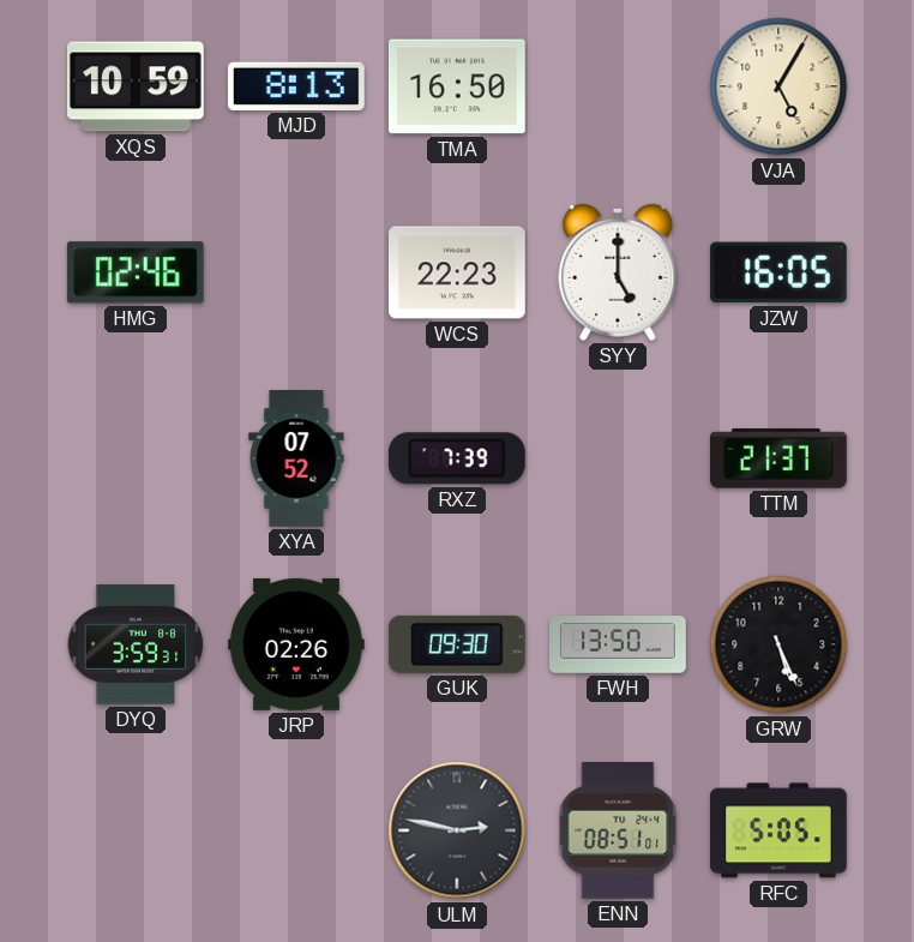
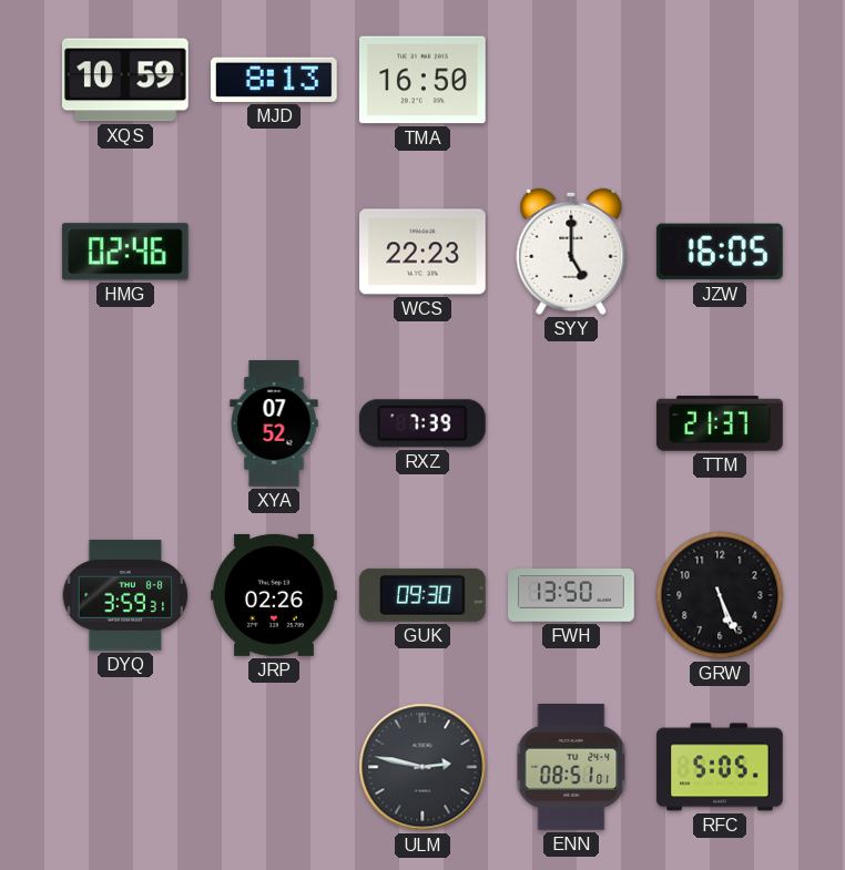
VJA: 5:05 -> none
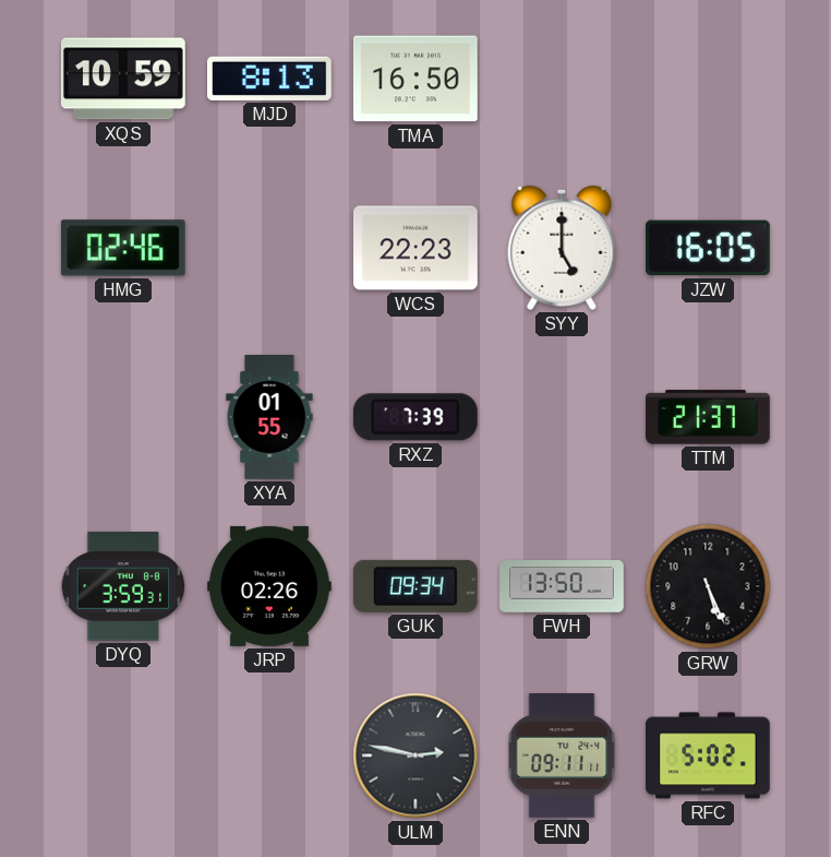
XYA: 07:52 -> 01:55
GUK: 09:30 -> 09:34
ENN: 08:51 -> 09:11
RFC: 5:05 -> 5:02
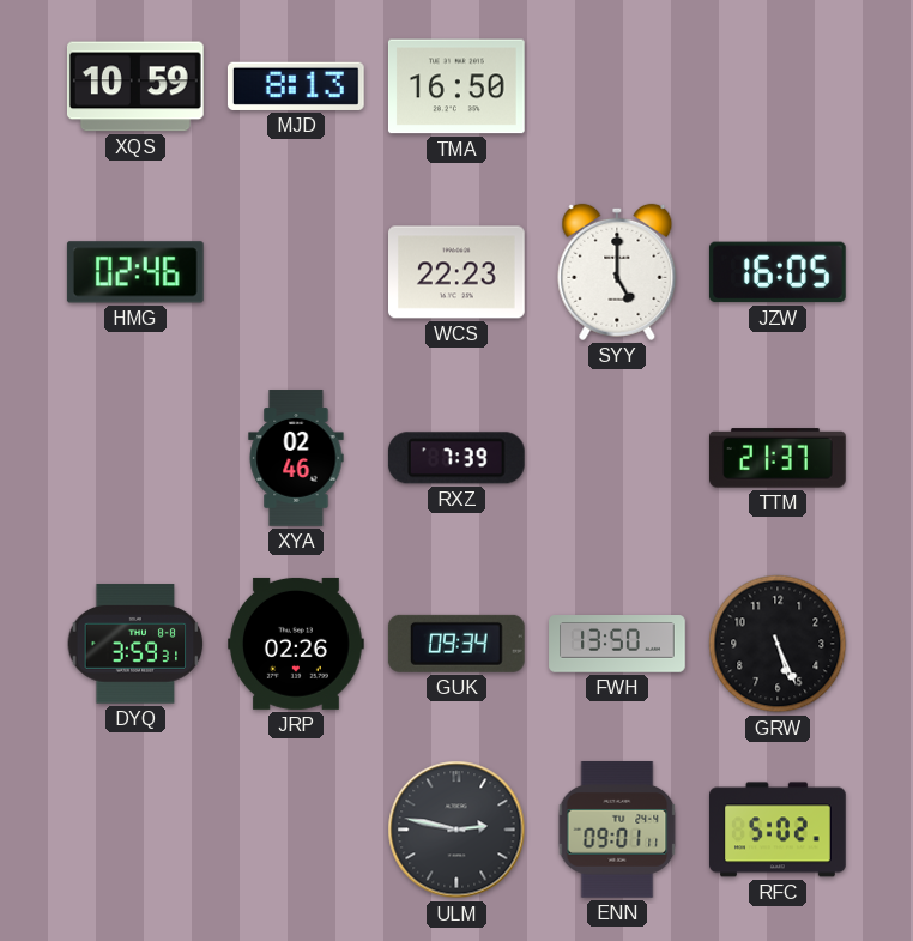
XYA: 01:55 -> 02:46
ENN: 09:11 -> 09:01
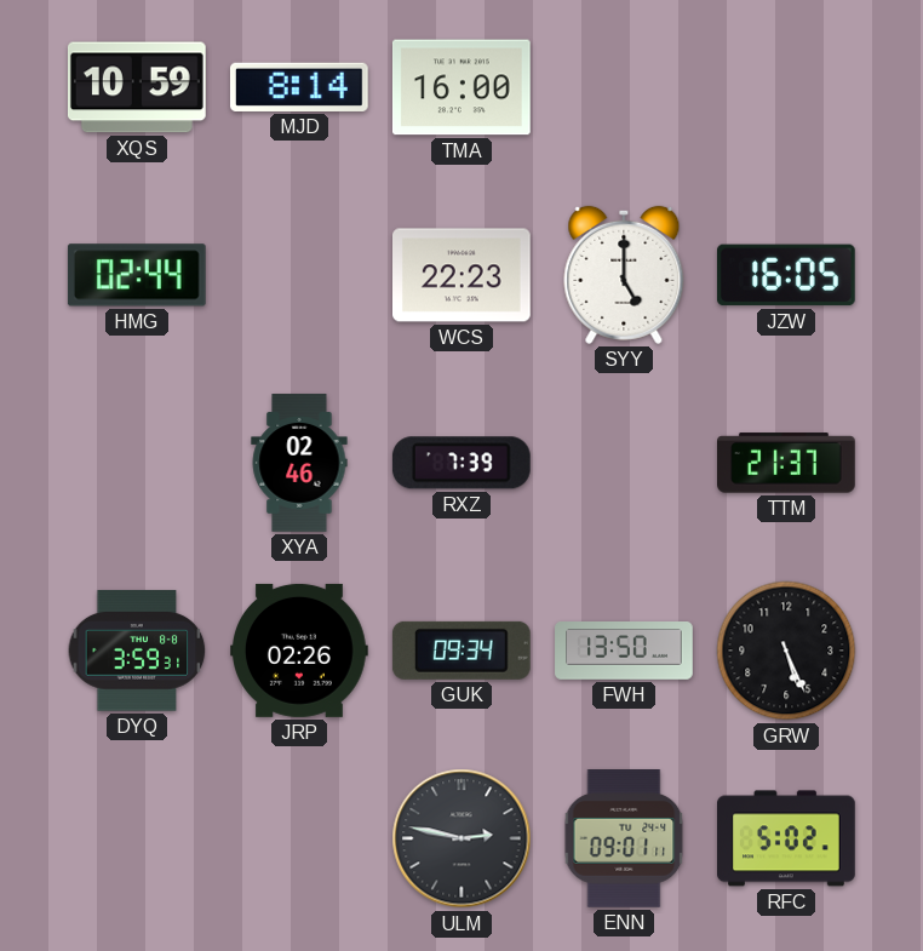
MJD: 8:13 -> 8:14
TMA: 16:50 -> 16:00
HMG: 02:46 -> 02:44
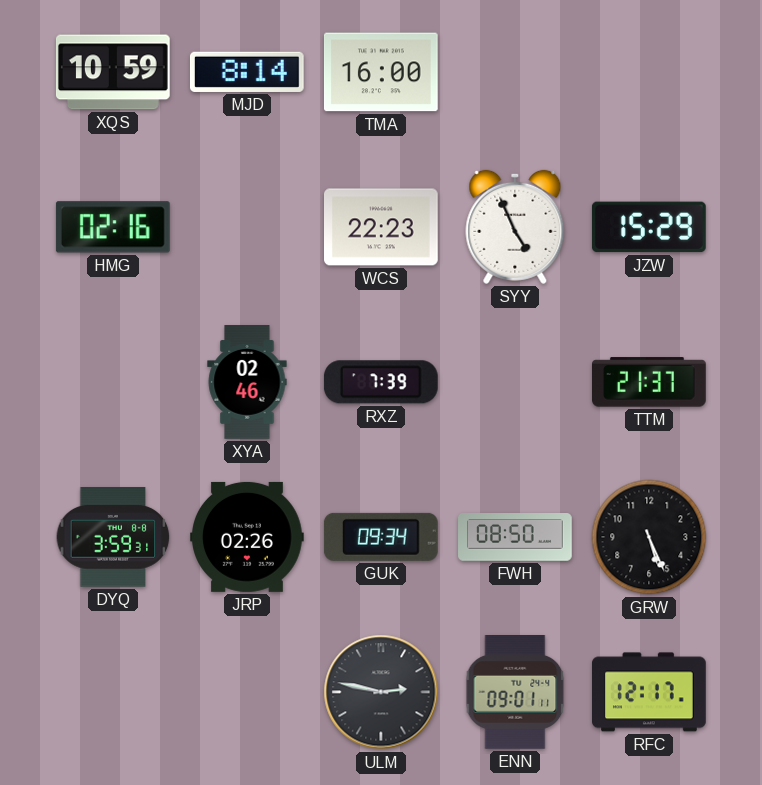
HMG: 02:44 -> 02:16
SYY: 5:00 -> 4:56
JZW: 16:05 -> 15:29
FWH: 13:50 -> 08:50
RFC: 5:02 -> 12:17
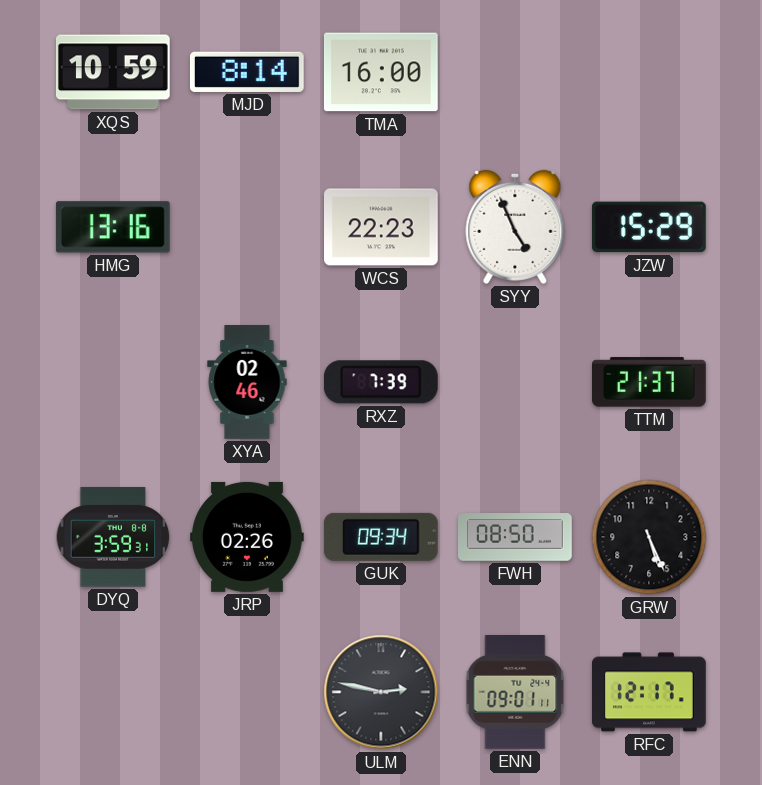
HMG: 02:16 -> 13:16
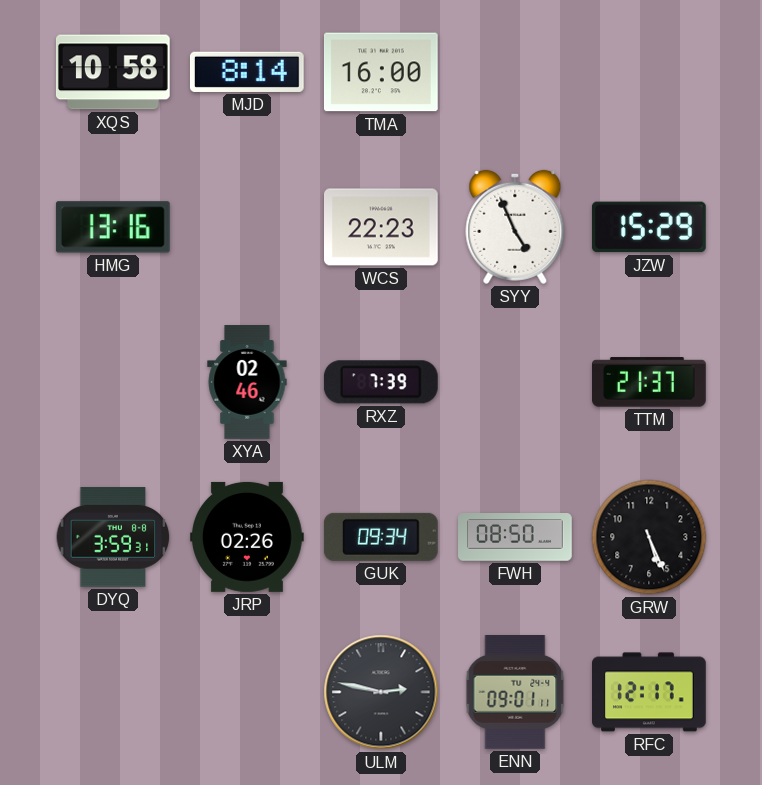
XQS: 10:59 -> 10:58
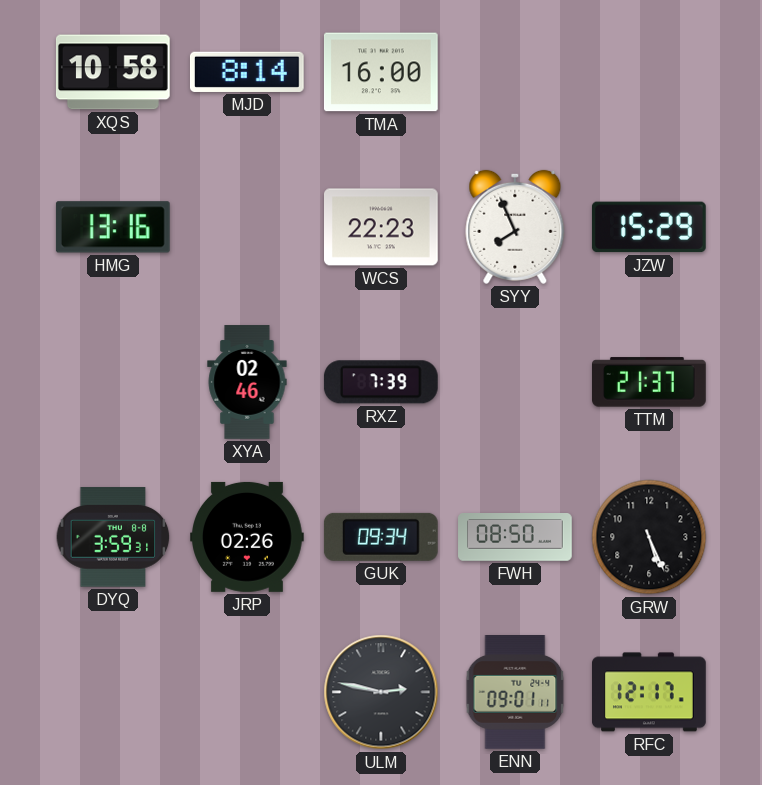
SYY: 4:56 -> 7:56
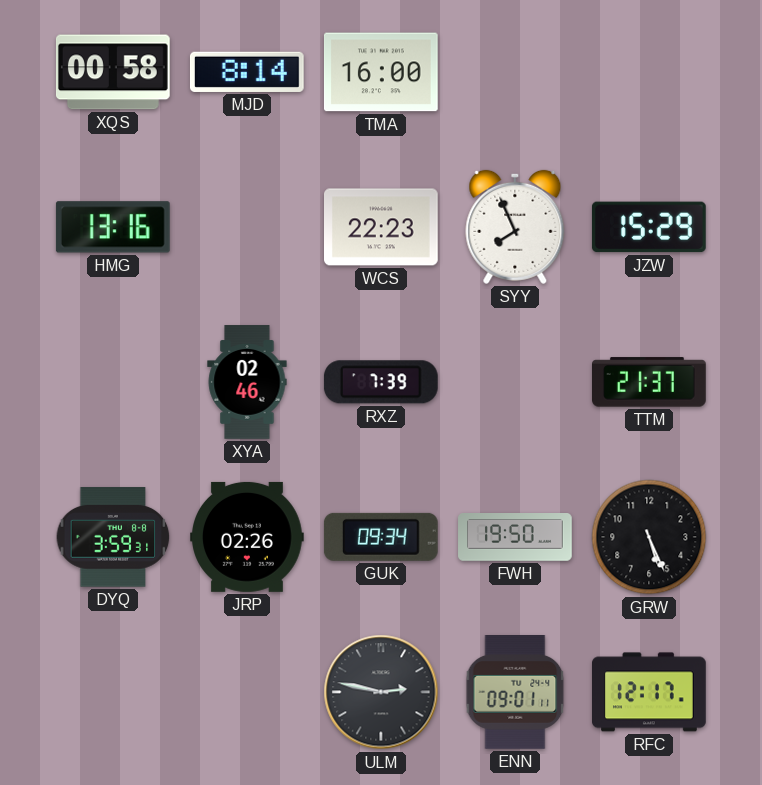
XQS: 10:58 -> 00:58
FWH: 08:50 -> 19:50
